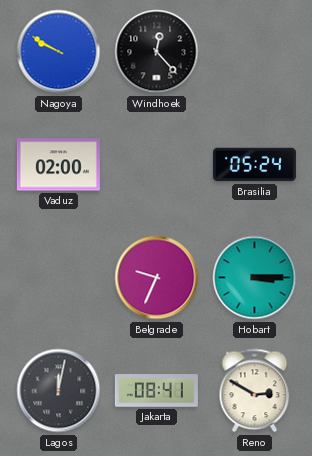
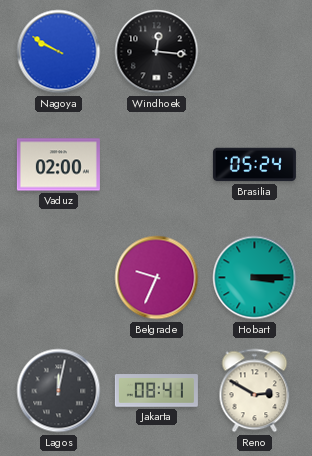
Windhoek: 12:23 -> 12:16
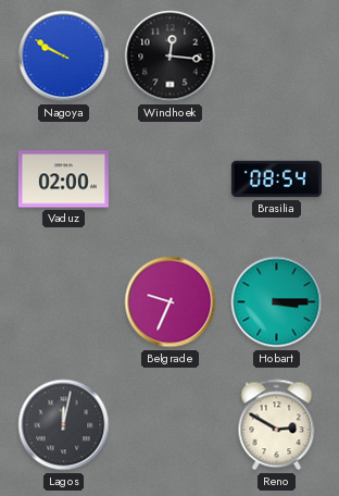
Brasilia: 05:24 -> 08:54
Jakarta: 08:41 -> none
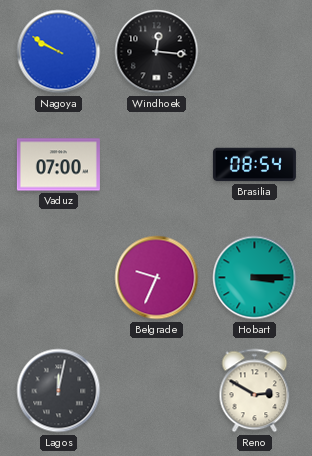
Vaduz: 02:00 -> 07:00
